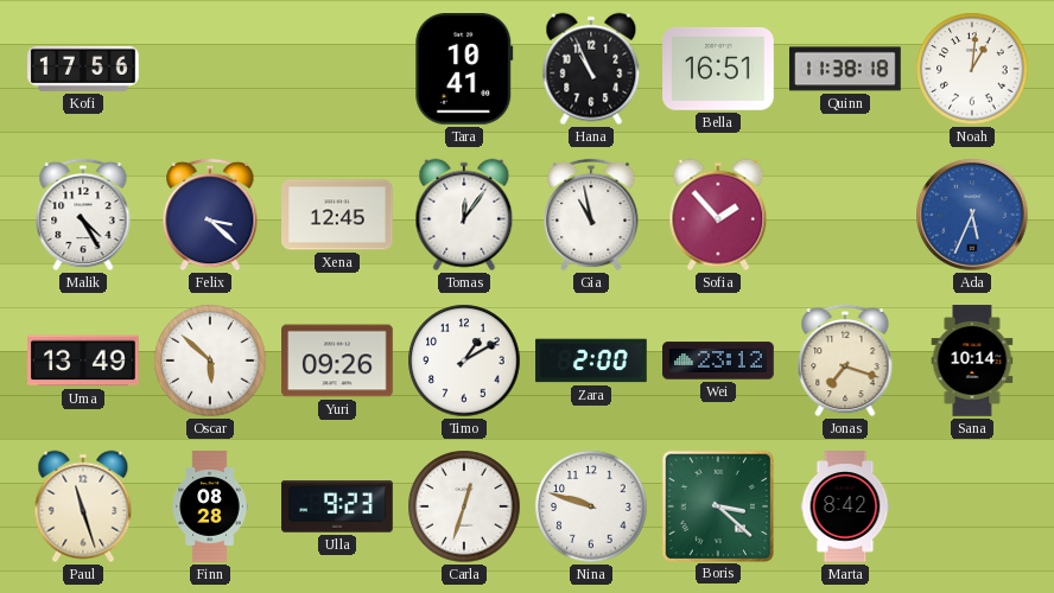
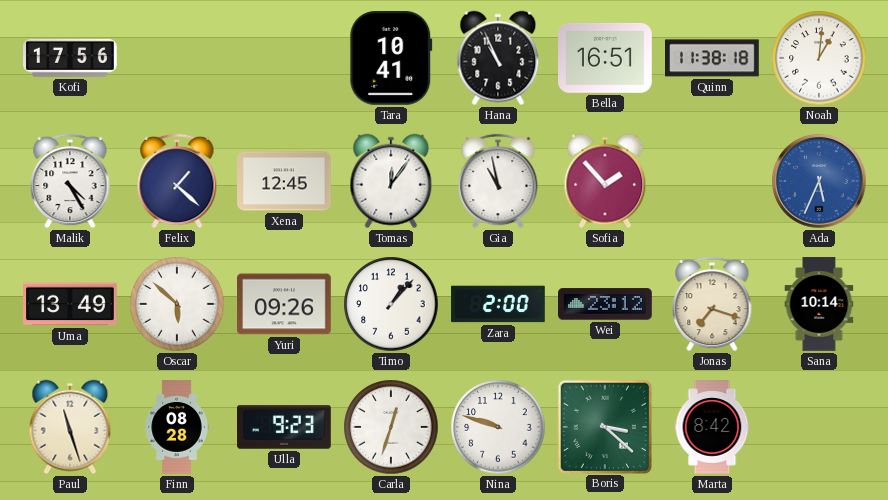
Felix: 3:22 -> 1:22
Timo: 1:10 -> 1:07
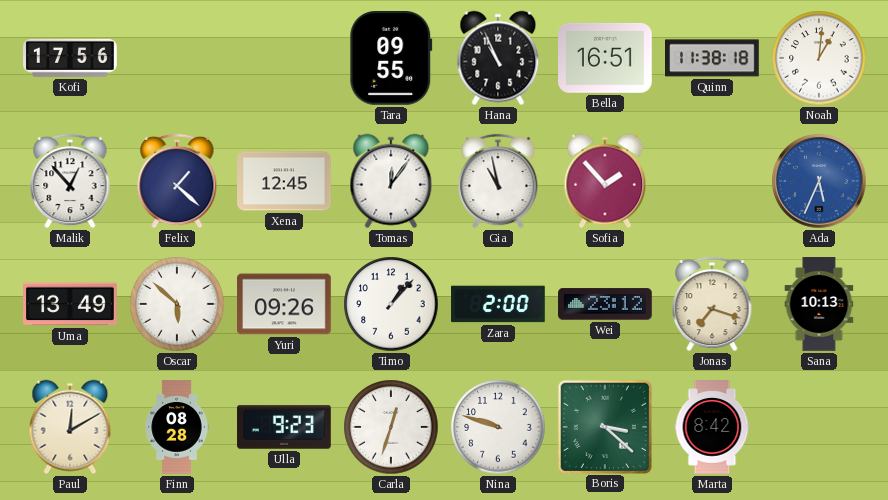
Tara: 10:41 -> 09:55
Malik: 4:25 -> 12:53
Sana: 10:14 -> 10:13
Paul: 11:27 -> 12:10
